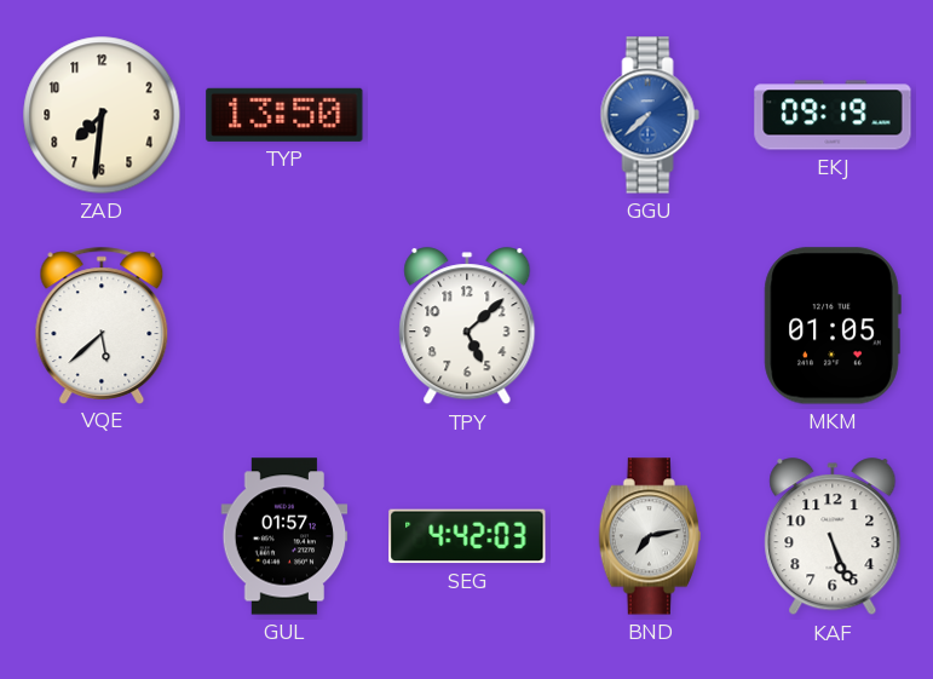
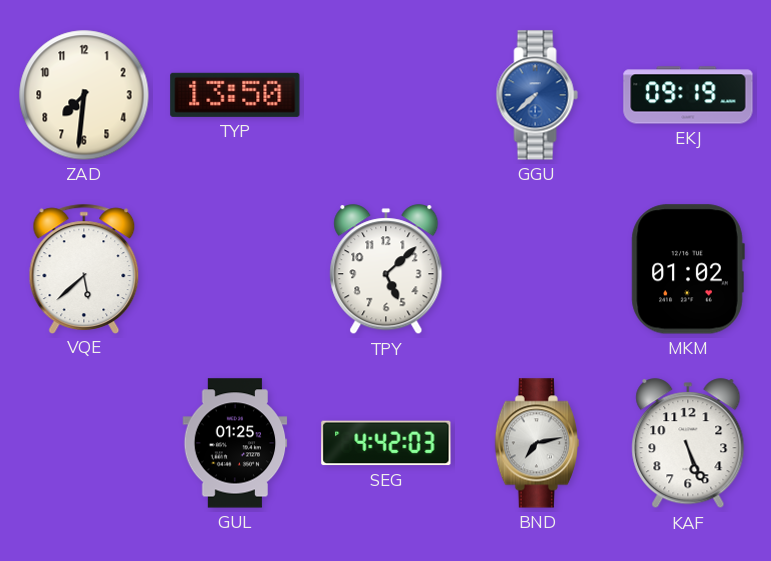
MKM: 01:05 -> 01:02
GUL: 01:57 -> 01:25
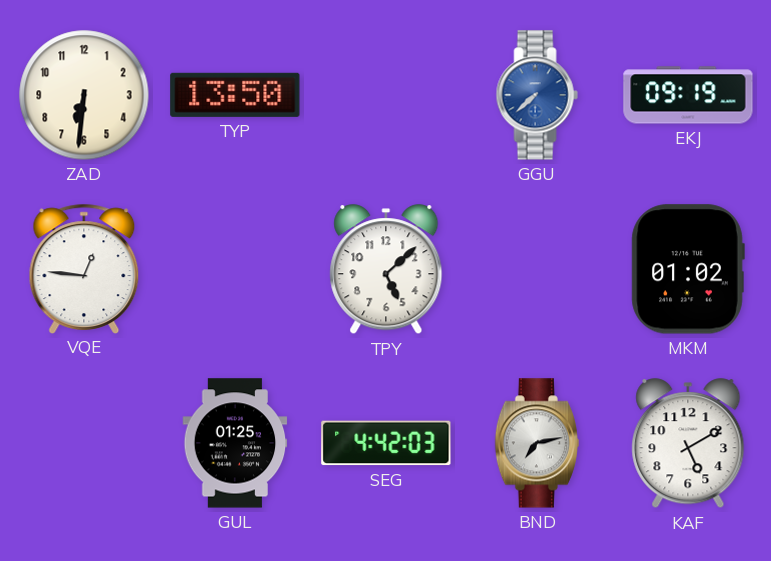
ZAD: 7:31 -> 6:31
VQE: 5:38 -> 12:46
KAF: 5:26 -> 5:10
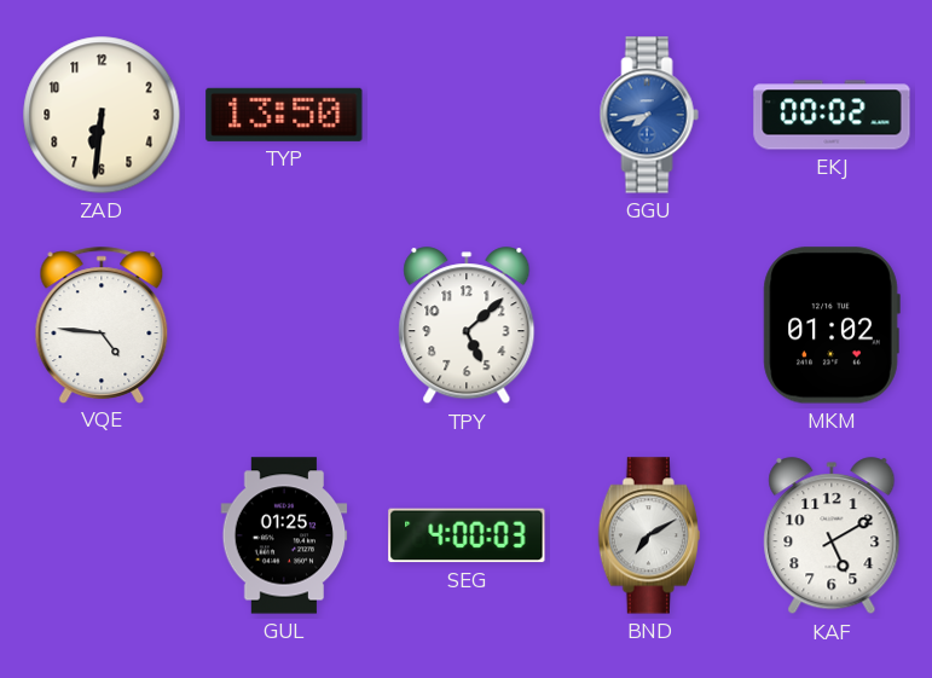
GGU: 7:38 -> 7:43
EKJ: 09:19 -> 00:02
VQE: 12:46 -> 4:46
SEG: 4:42 -> 4:00
BND: 7:13 -> 7:10
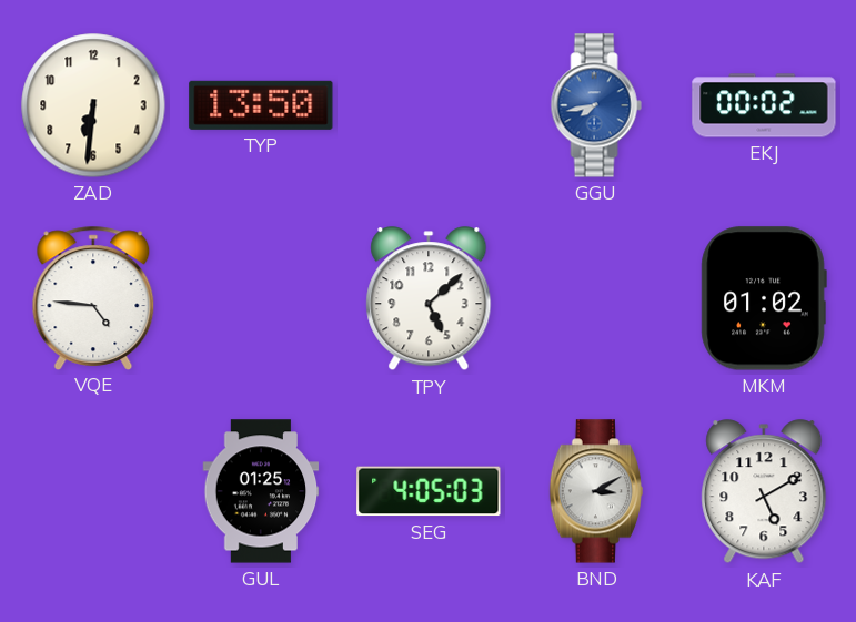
SEG: 4:00 -> 4:05
BND: 7:10 -> 3:10
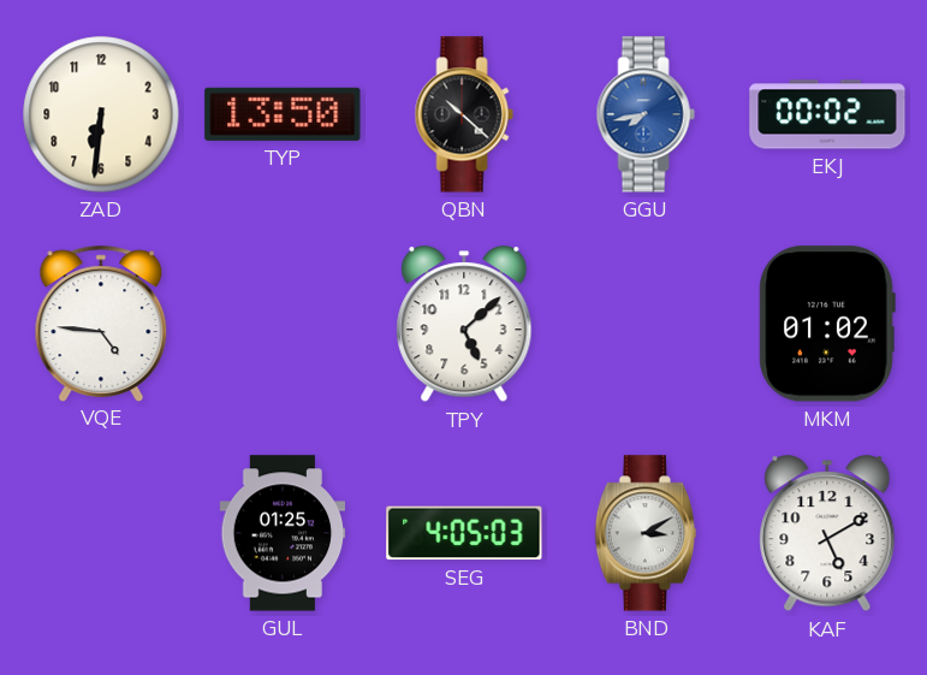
QBN: none -> 10:22
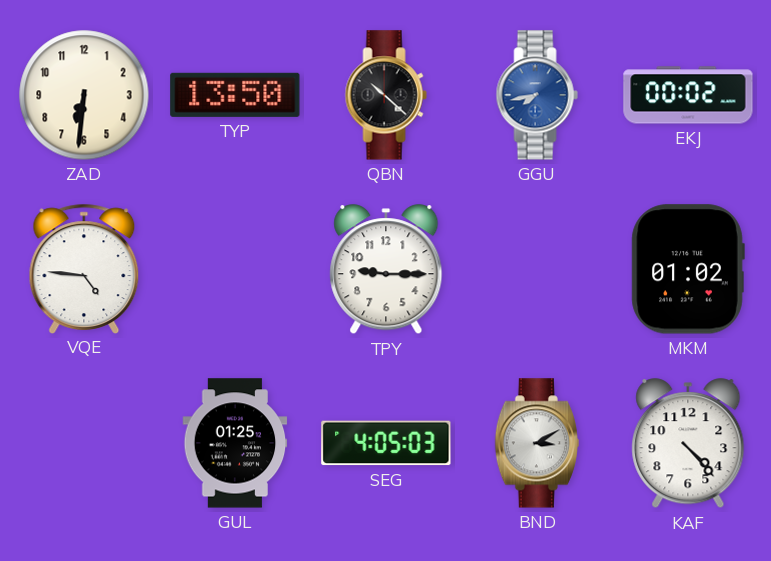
TPY: 5:08 -> 9:15
KAF: 5:10 -> 4:23
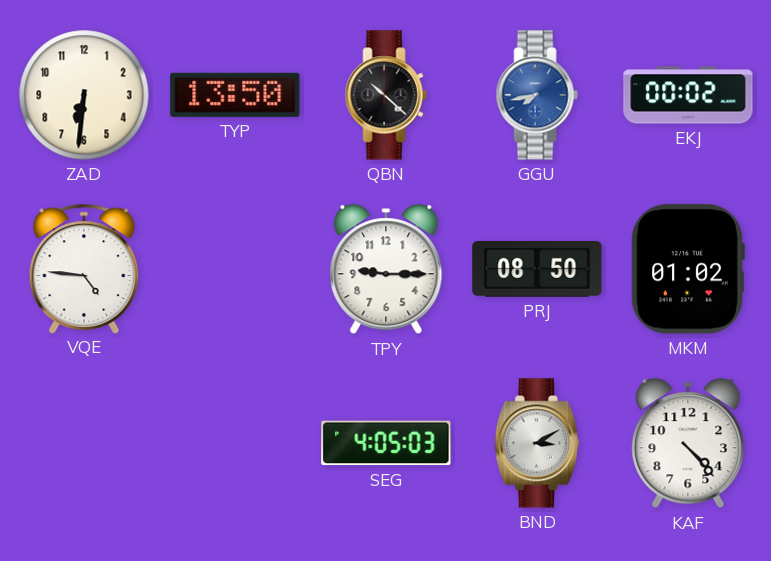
PRJ: none -> 08:50
GUL: 01:25 -> none
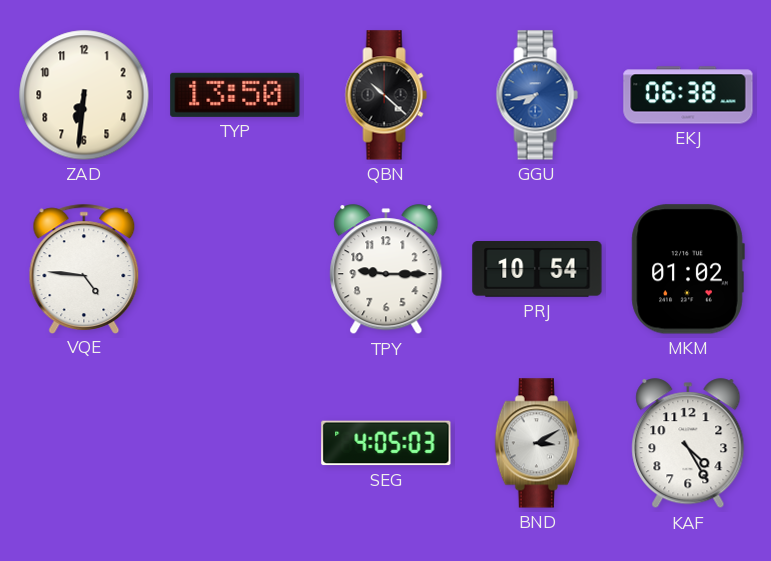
EKJ: 00:02 -> 06:38
PRJ: 08:50 -> 10:54
KAF: 4:23 -> 4:25
